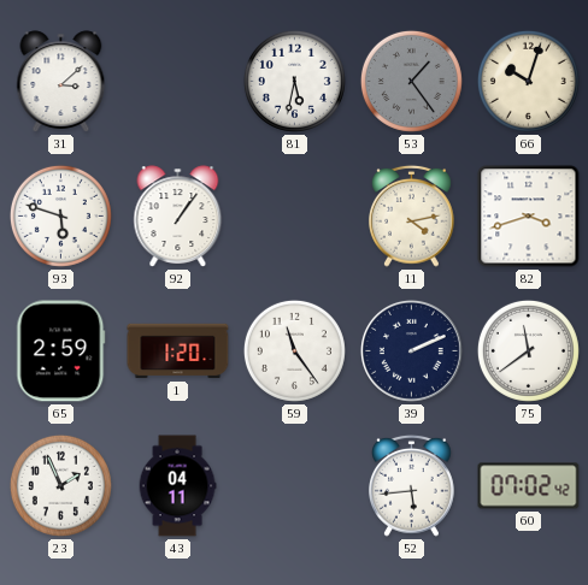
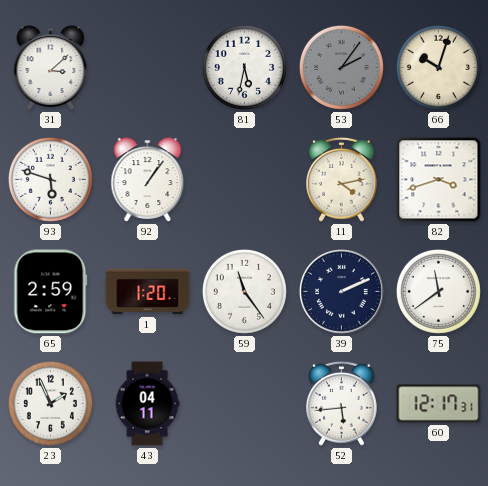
53: 1:24 -> 2:06
60: 07:02 -> 12:17
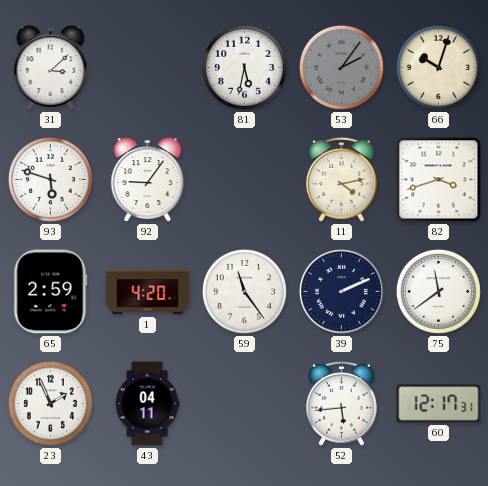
92: 1:06 -> 9:06
1: 1:20 -> 4:20
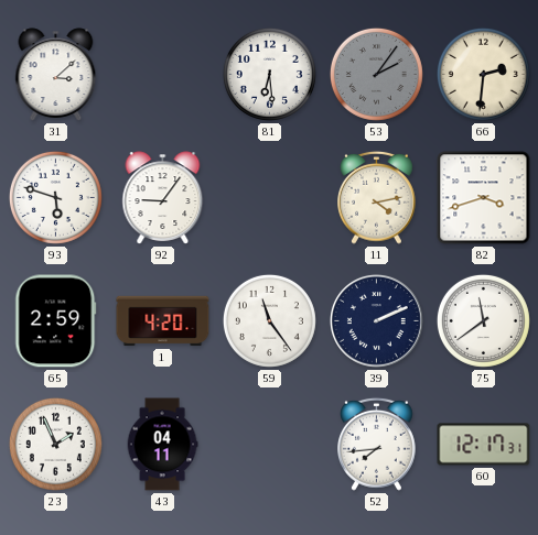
81: 5:32 -> 6:29
66: 10:03 -> 2:31
52: 5:44 -> 7:44
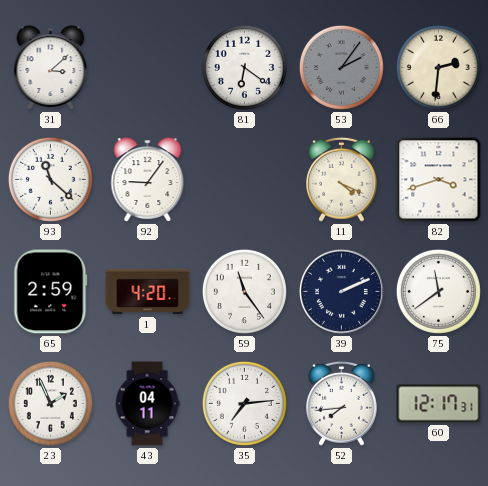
81: 6:29 -> 6:21
93: 5:48 -> 11:22
11: 4:13 -> 4:19
35: none -> 7:14
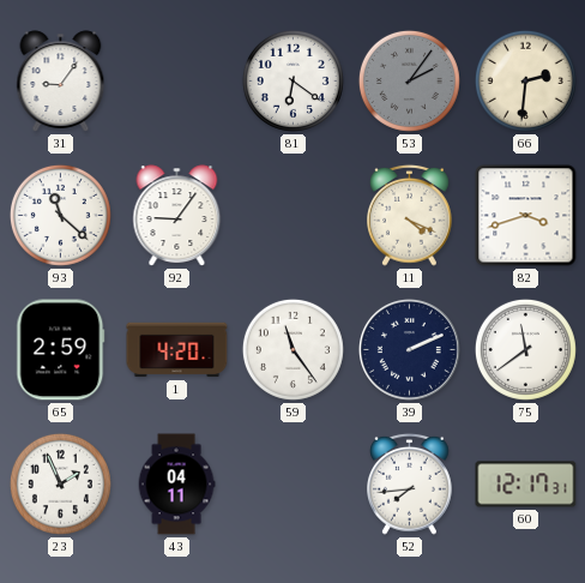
31: 3:08 -> 9:06
35: 7:14 -> none
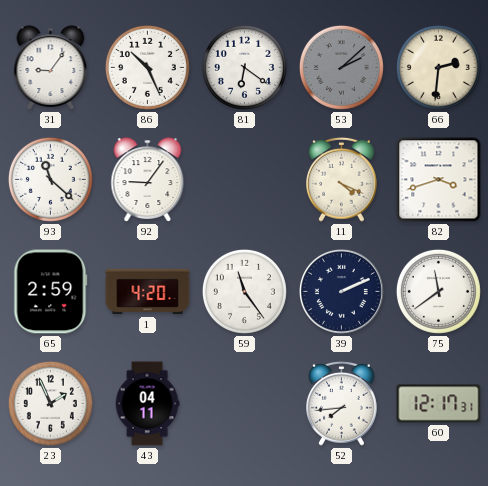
86: none -> 10:26
53: 2:06 -> 2:08
